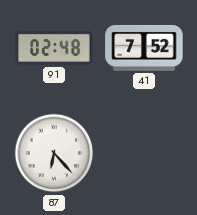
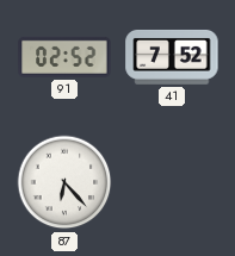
91: 02:48 -> 02:52
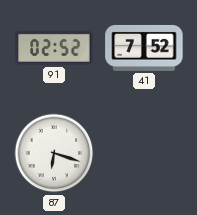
87: 6:23 -> 6:18
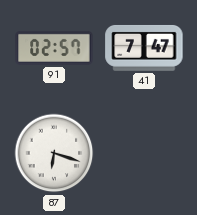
91: 02:52 -> 02:57
41: 7:52 -> 7:47
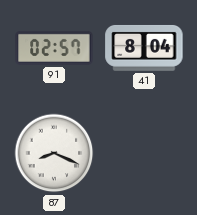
41: 7:47 -> 8:04
87: 6:18 -> 8:19
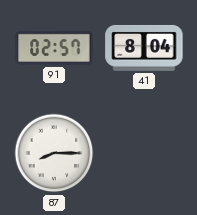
87: 8:19 -> 8:15
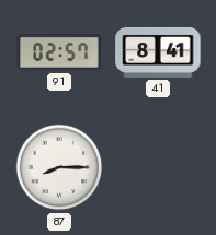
41: 8:04 -> 8:41
